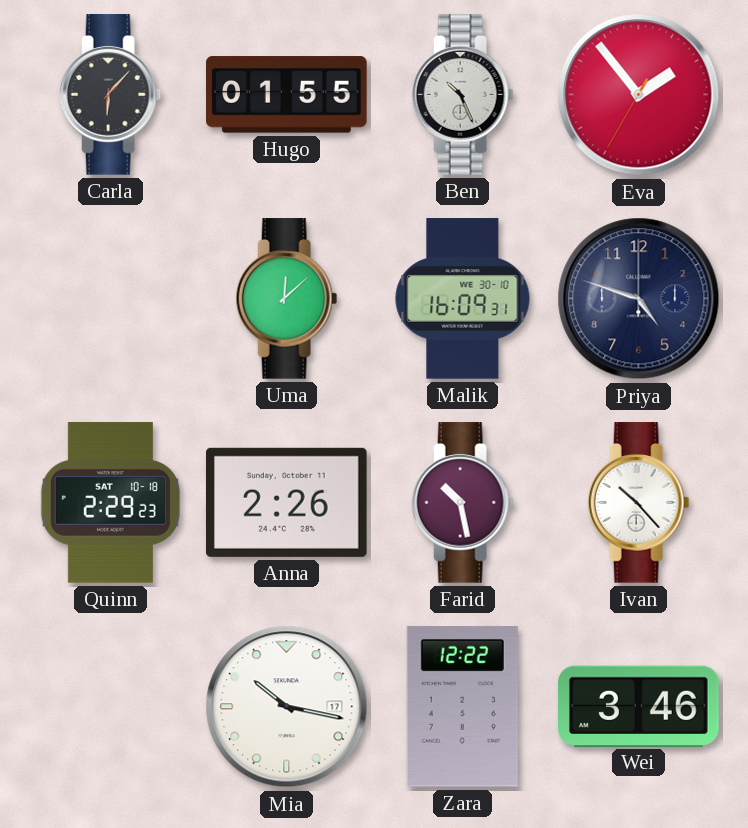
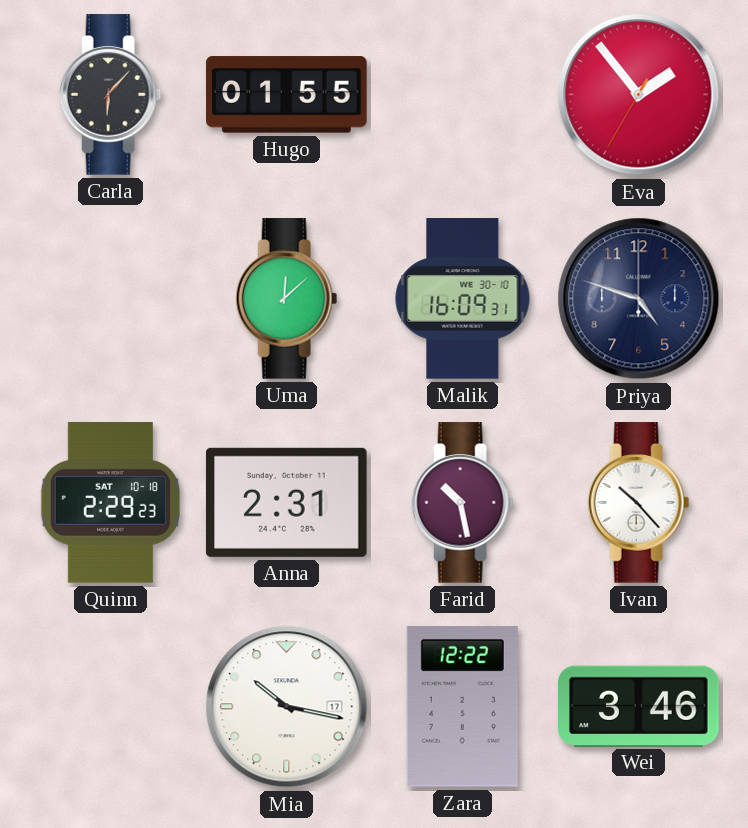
Ben: 10:26 -> none
Anna: 2:26 -> 2:31
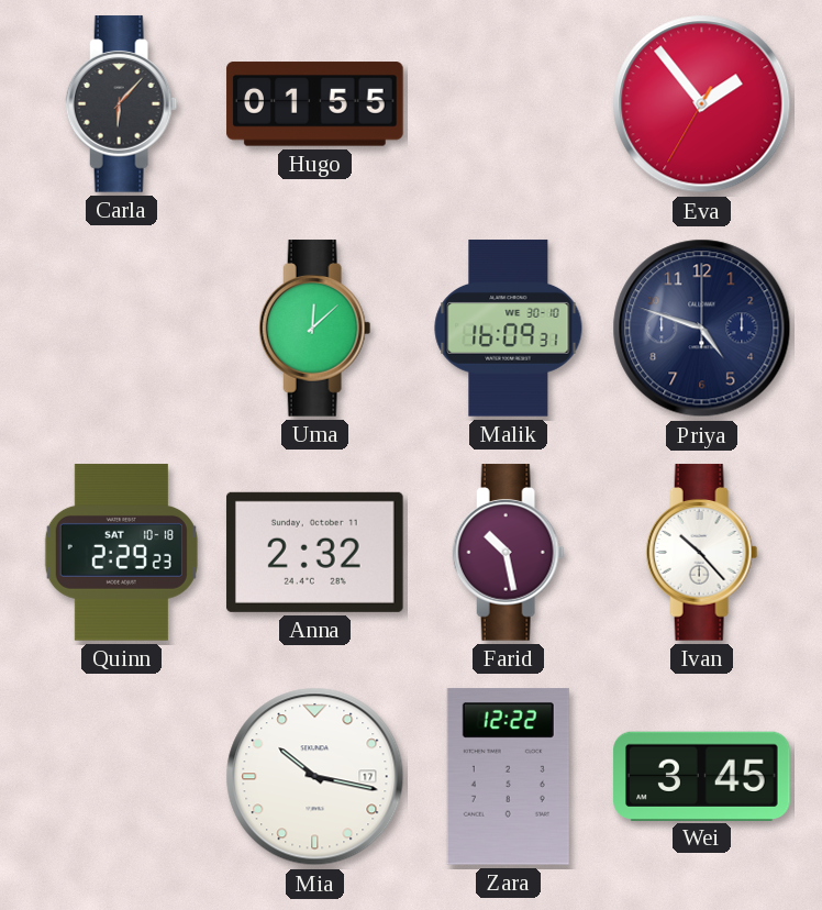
Anna: 2:31 -> 2:32
Wei: 3:46 -> 3:45
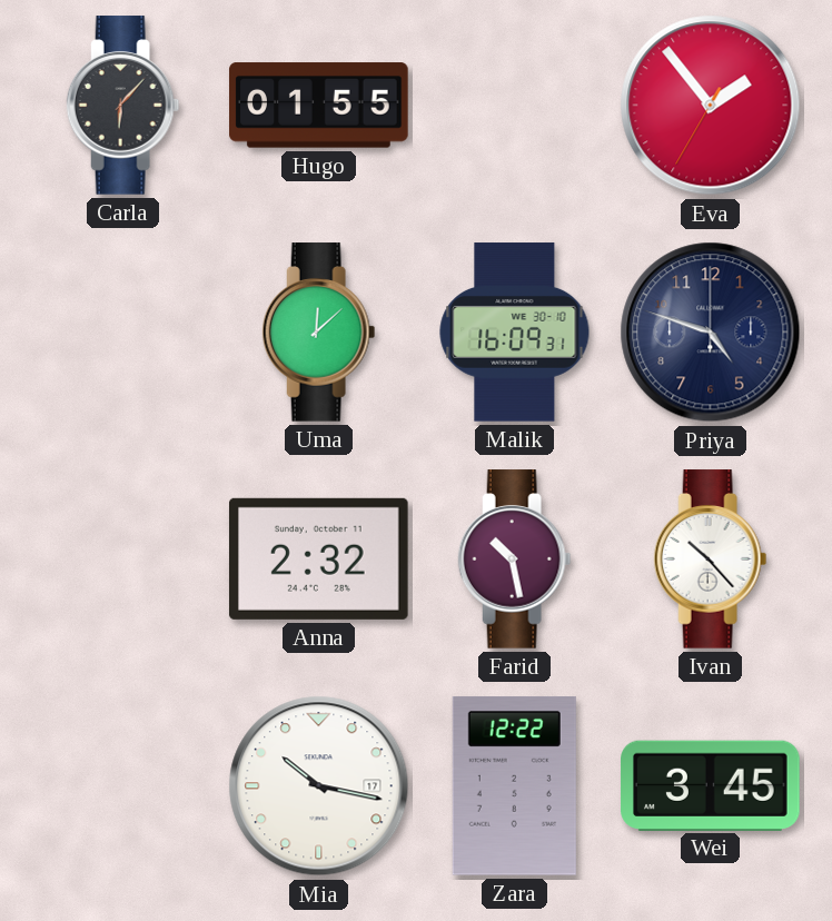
Quinn: 2:29 -> none
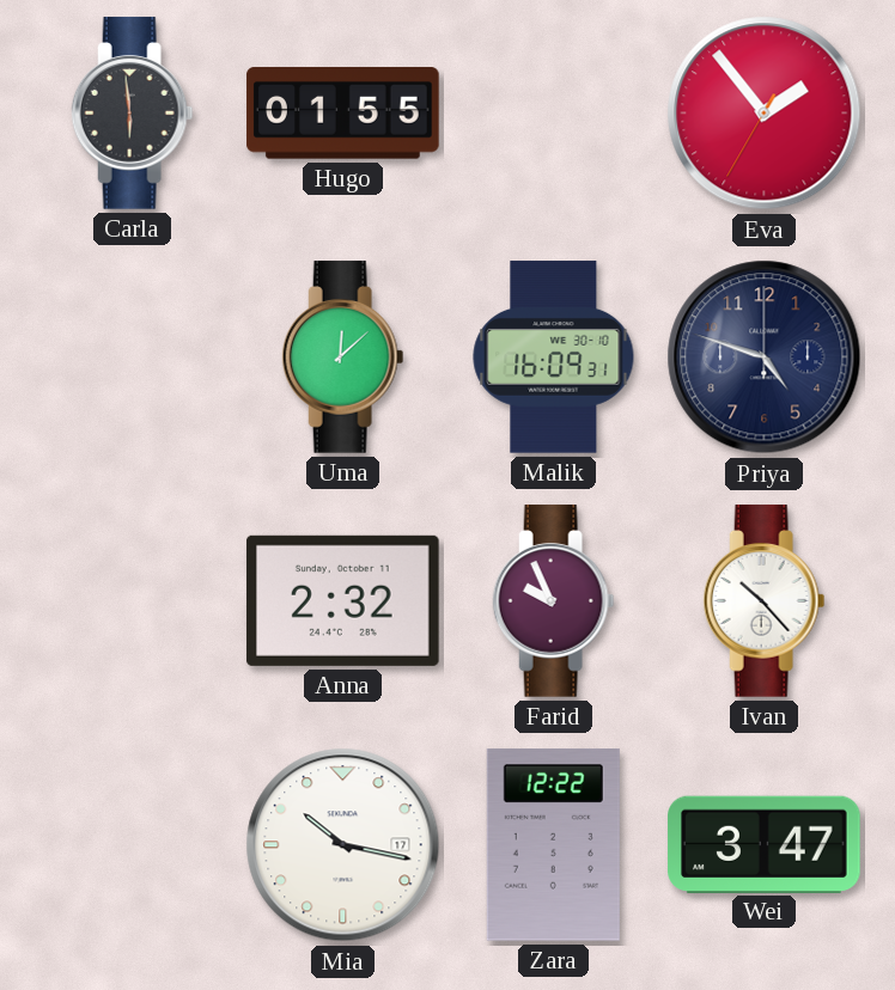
Carla: 6:07 -> 5:59
Farid: 10:28 -> 9:56
Wei: 3:45 -> 3:47
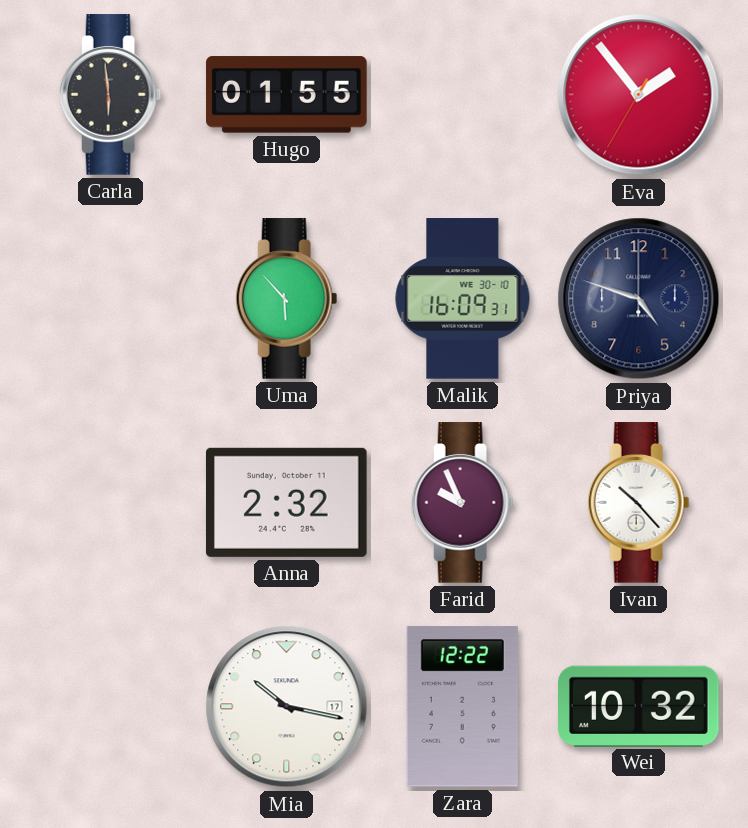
Uma: 12:08 -> 5:53
Wei: 3:47 -> 10:32
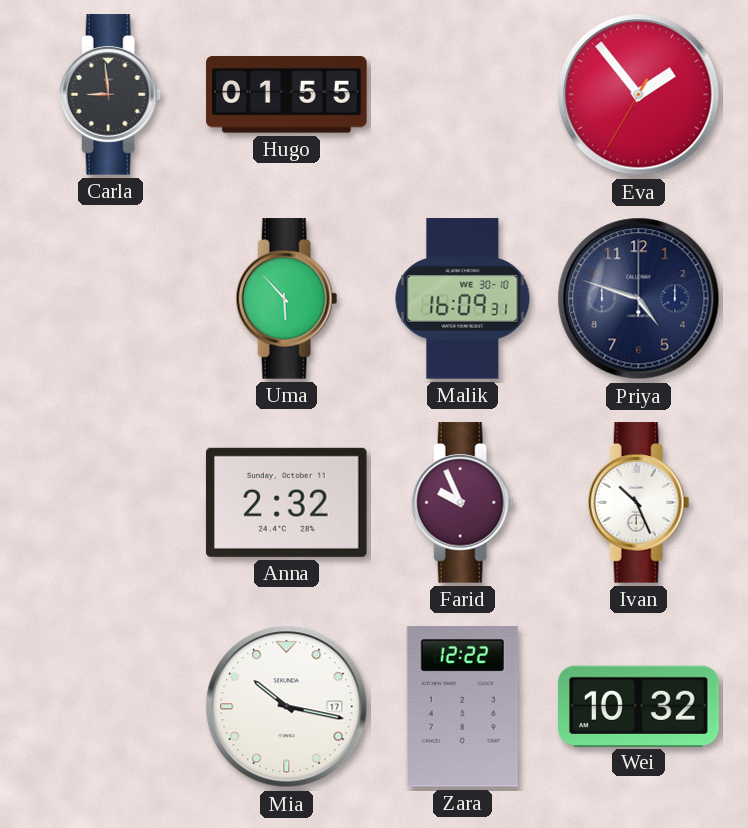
Carla: 5:59 -> 8:59
Ivan: 10:23 -> 10:26
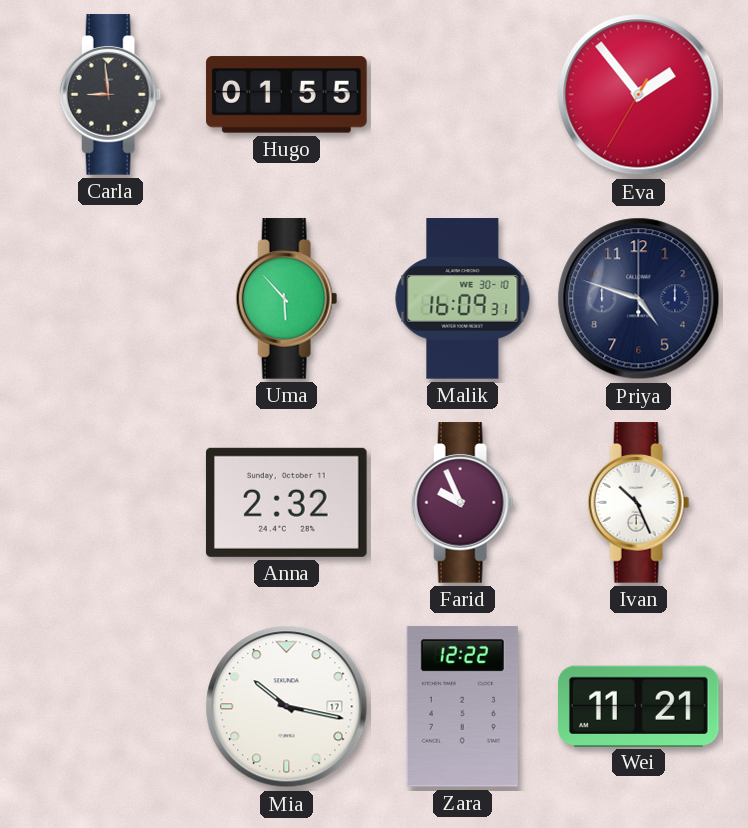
Wei: 10:32 -> 11:21
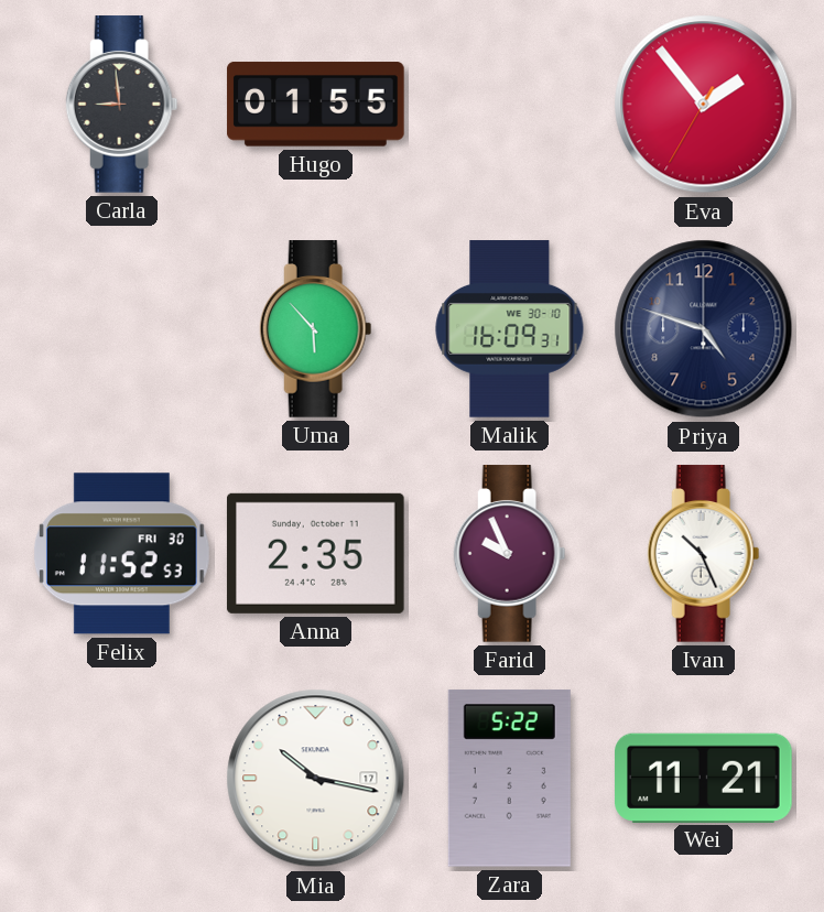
Felix: none -> 11:52
Anna: 2:32 -> 2:35
Zara: 12:22 -> 5:22
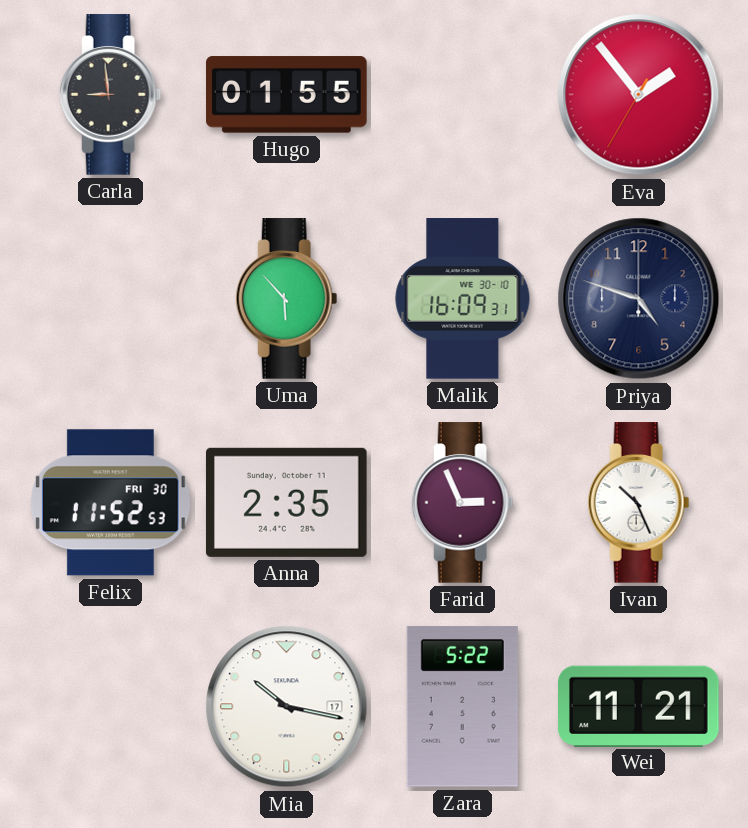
Farid: 9:56 -> 2:56
